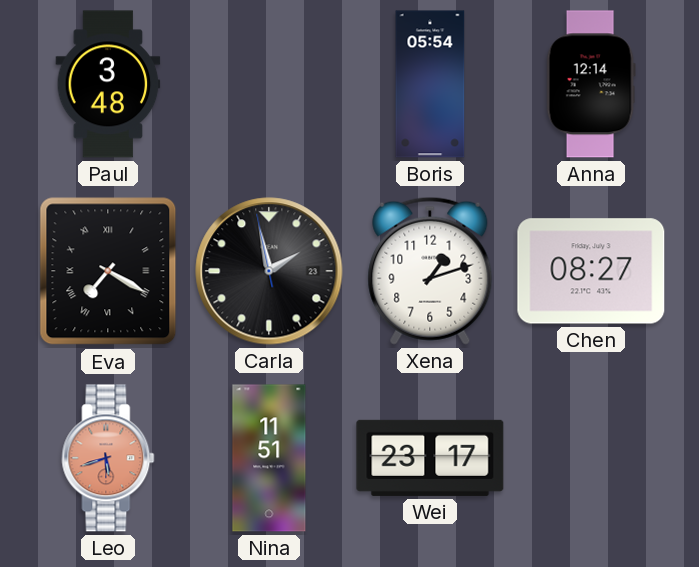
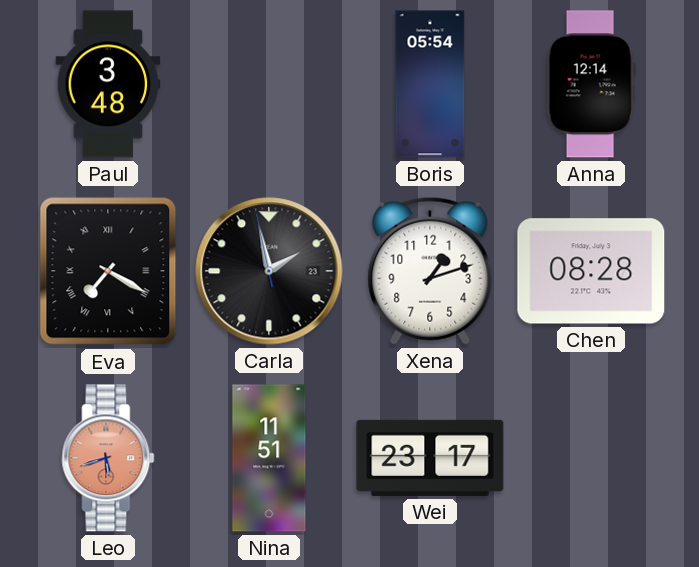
Chen: 08:27 -> 08:28
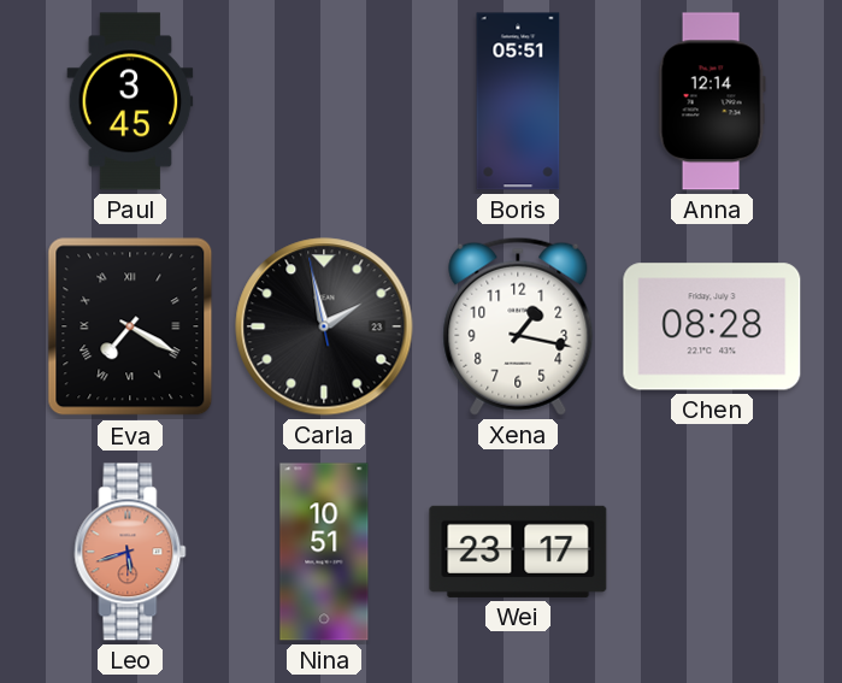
Paul: 3:48 -> 3:45
Boris: 05:54 -> 05:51
Xena: 1:12 -> 1:17
Nina: 11:51 -> 10:51
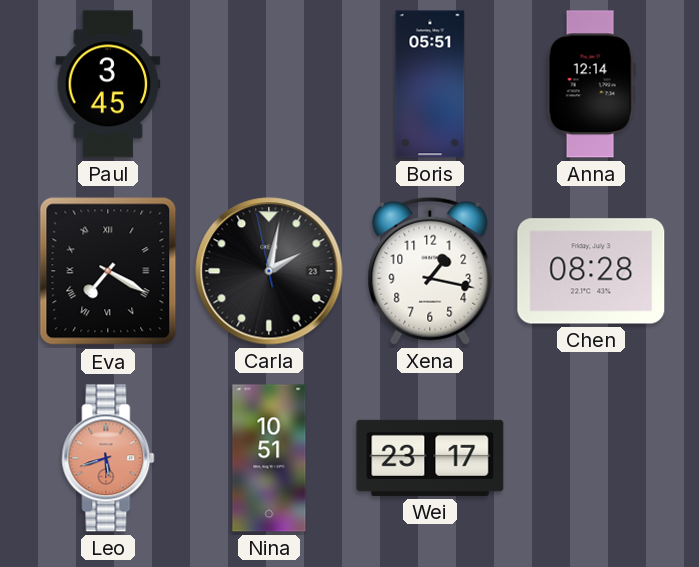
Carla: 1:57 -> 2:01
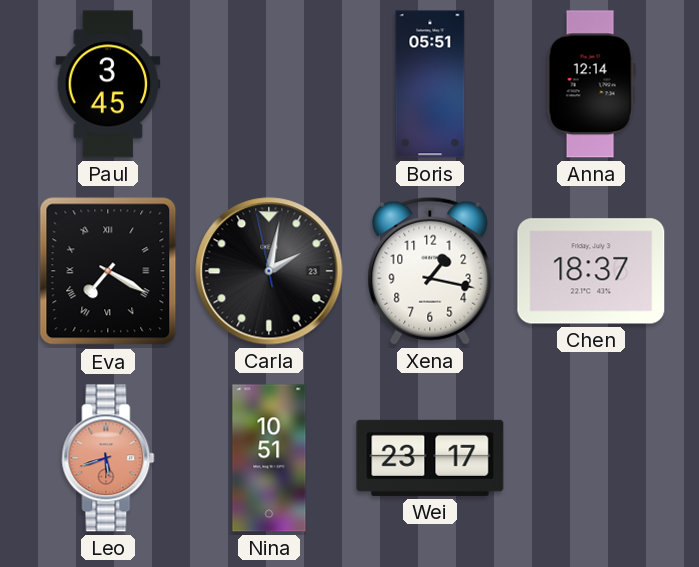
Chen: 08:28 -> 18:37
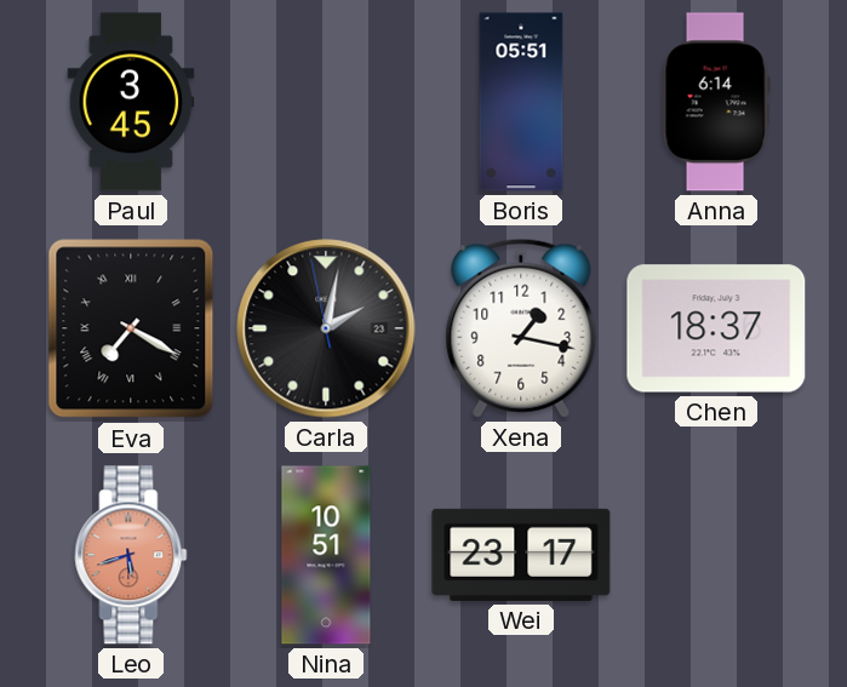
Anna: 12:14 -> 6:14
